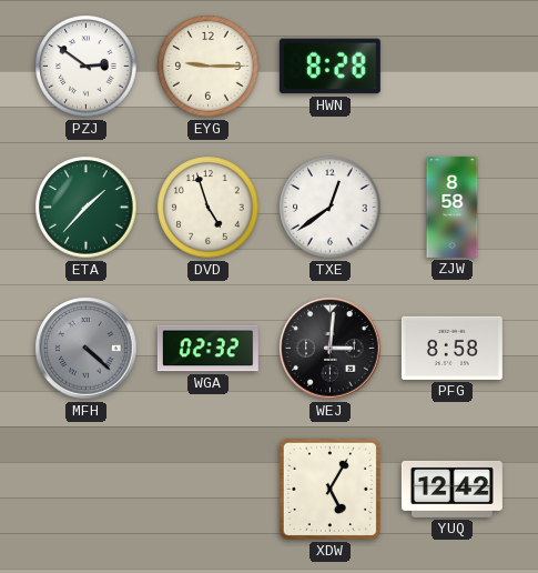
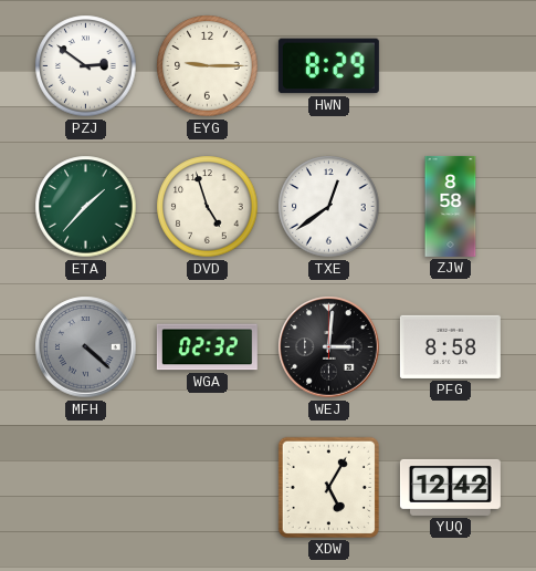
HWN: 8:28 -> 8:29
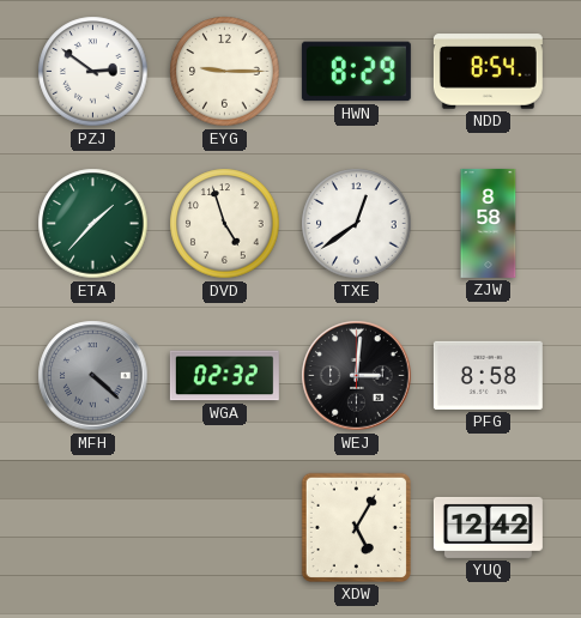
NDD: none -> 8:54
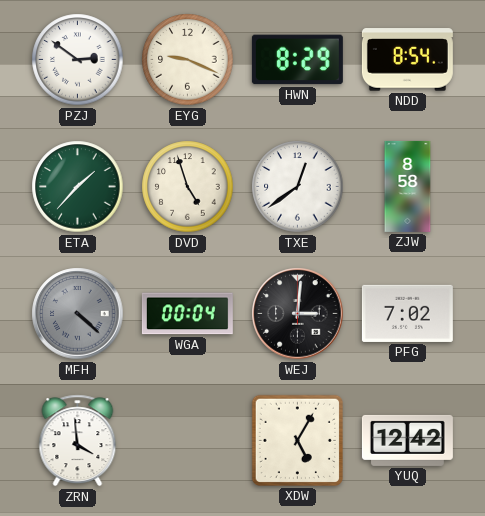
EYG: 9:15 -> 9:19
WGA: 02:32 -> 00:04
PFG: 8:58 -> 7:02
ZRN: none -> 3:59
